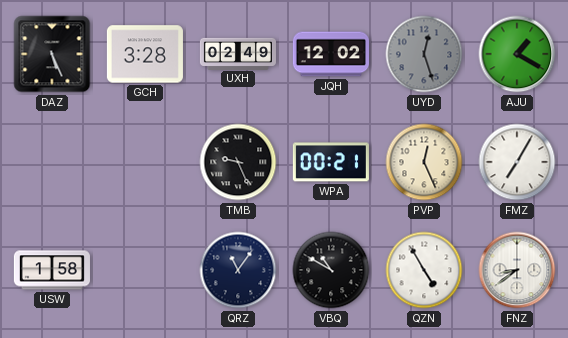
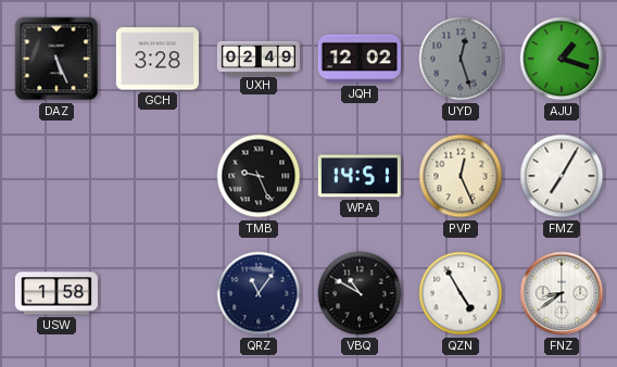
AJU: 1:20 -> 1:18
WPA: 00:21 -> 14:51
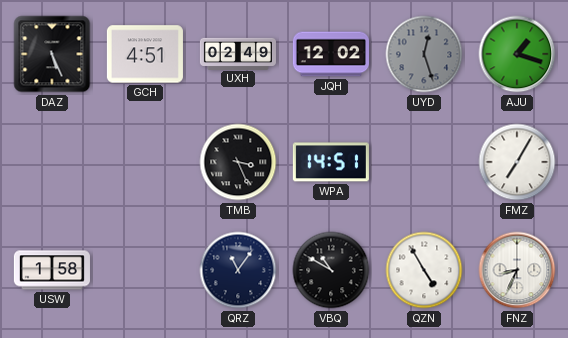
GCH: 3:28 -> 4:51
TMB: 9:26 -> 3:26
PVP: 12:26 -> none
FNZ: 8:39 -> 8:34
